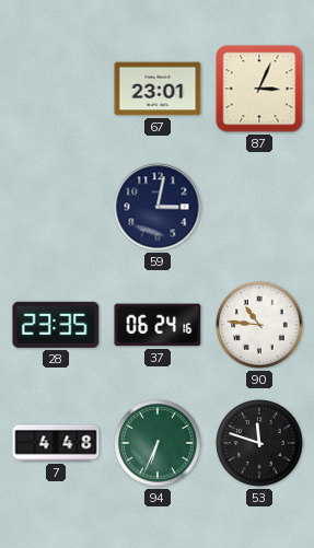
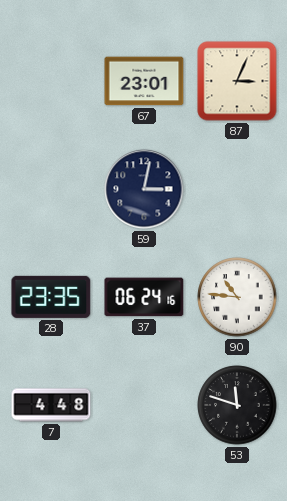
94: 6:34 -> none
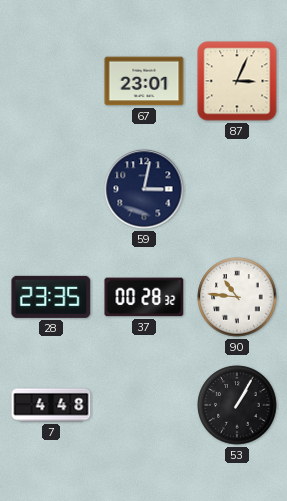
37: 06:24 -> 00:28
53: 11:48 -> 1:05
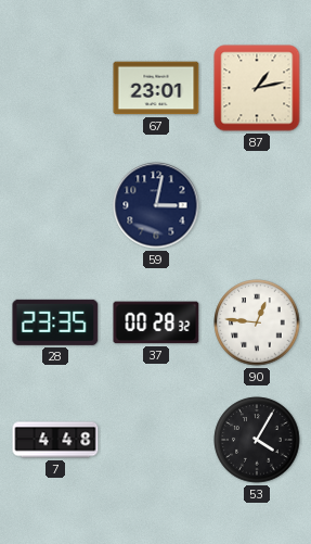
87: 3:04 -> 1:13
90: 10:46 -> 12:46
53: 1:05 -> 4:05
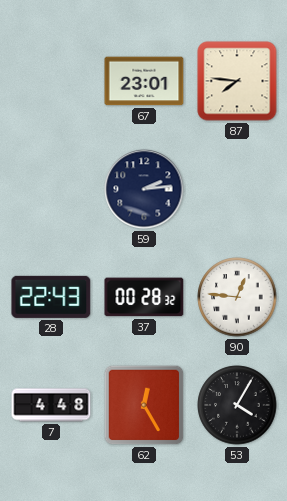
87: 1:13 -> 7:46
59: 3:02 -> 2:14
28: 23:35 -> 22:43
62: none -> 12:25
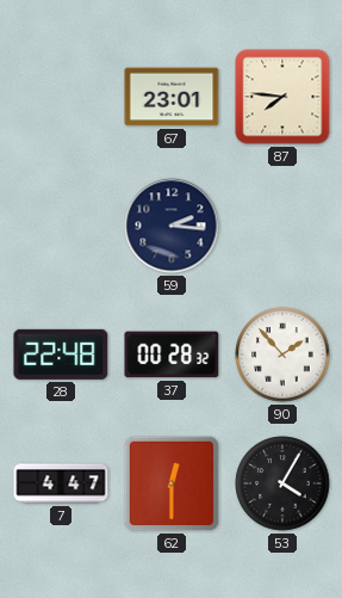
59: 2:14 -> 2:16
28: 22:43 -> 22:48
90: 12:46 -> 1:53
7: 4:48 -> 4:47
62: 12:25 -> 12:30
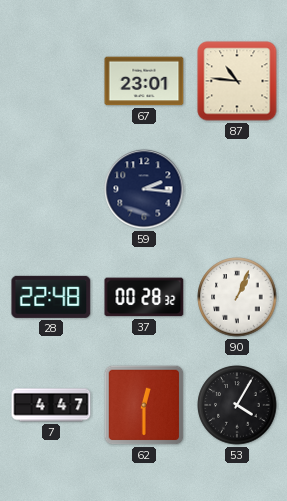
87: 7:46 -> 10:46
90: 1:53 -> 1:04
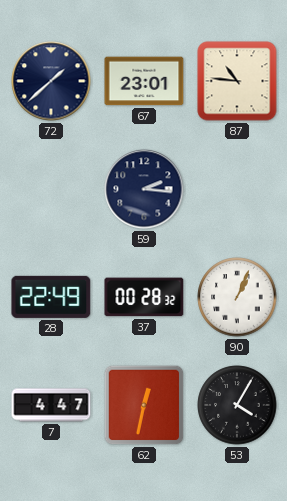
72: none -> 1:38
28: 22:48 -> 22:49
62: 12:30 -> 12:32
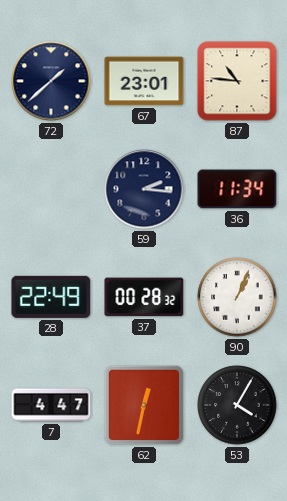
36: none -> 11:34
